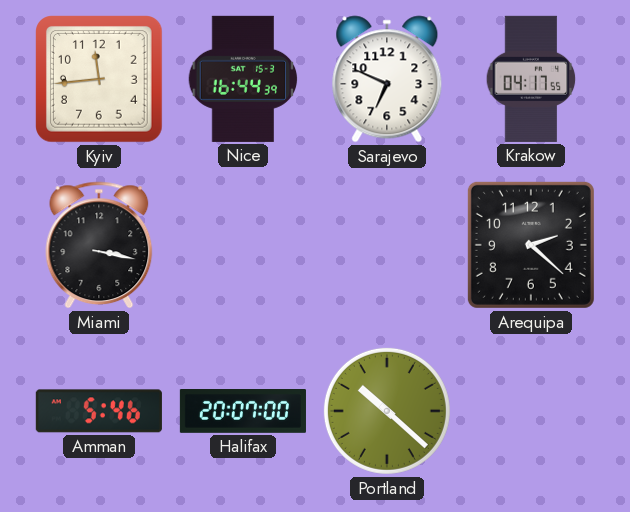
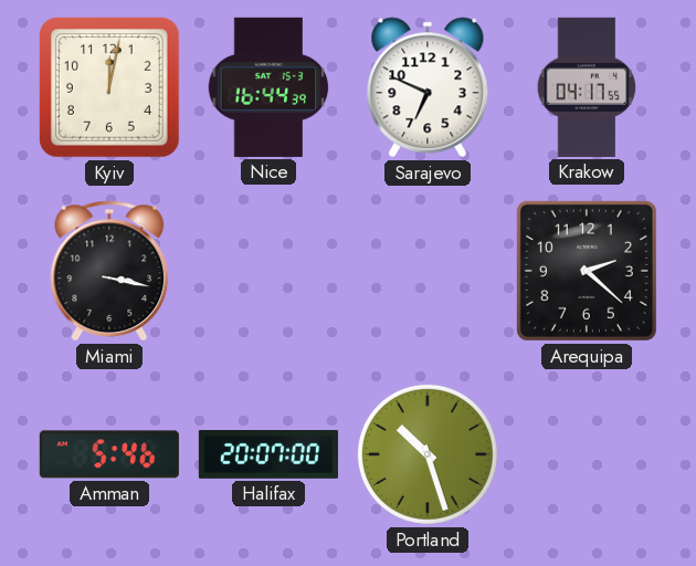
Kyiv: 11:44 -> 12:02
Portland: 10:22 -> 10:27
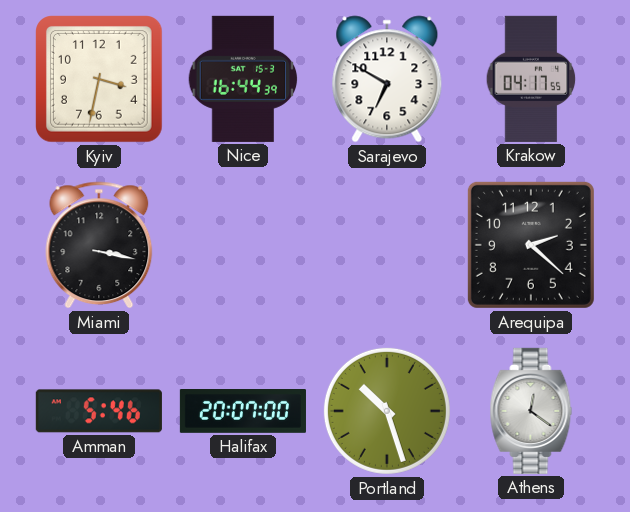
Kyiv: 12:02 -> 3:32
Sarajevo: 6:49 -> 6:50
Athens: none -> 12:21
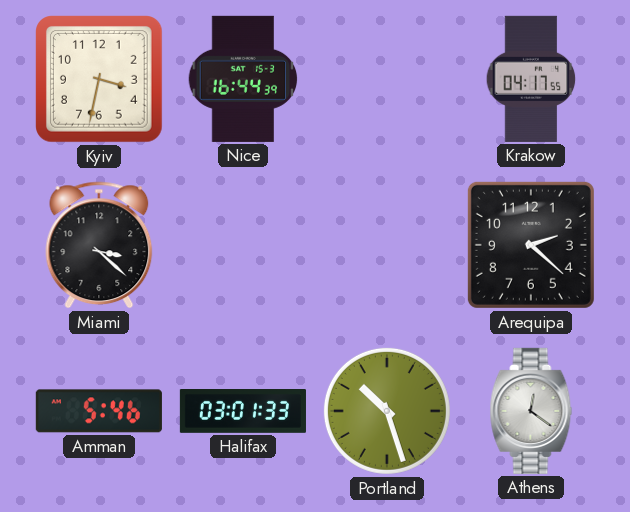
Sarajevo: 6:50 -> none
Miami: 3:17 -> 3:22
Halifax: 20:07 -> 03:01
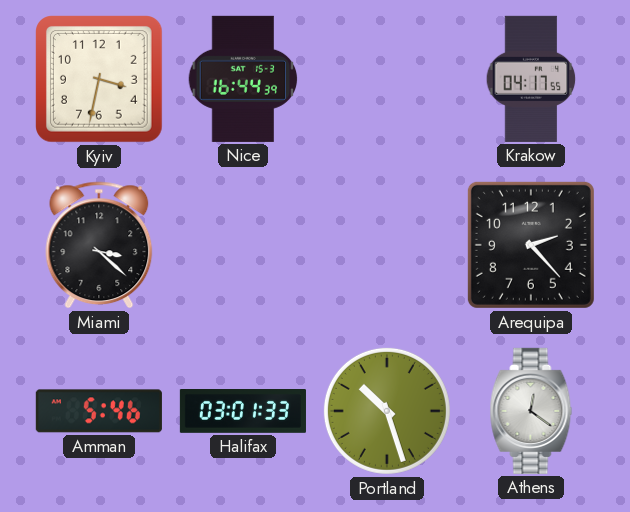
Arequipa: 2:22 -> 2:23
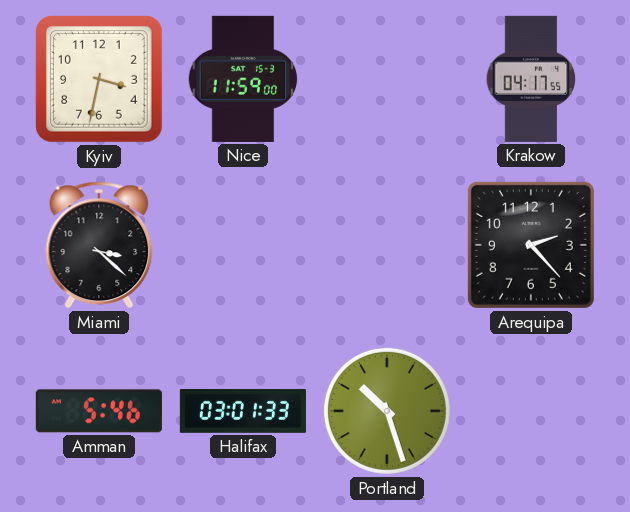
Nice: 16:44 -> 11:59
Athens: 12:21 -> none
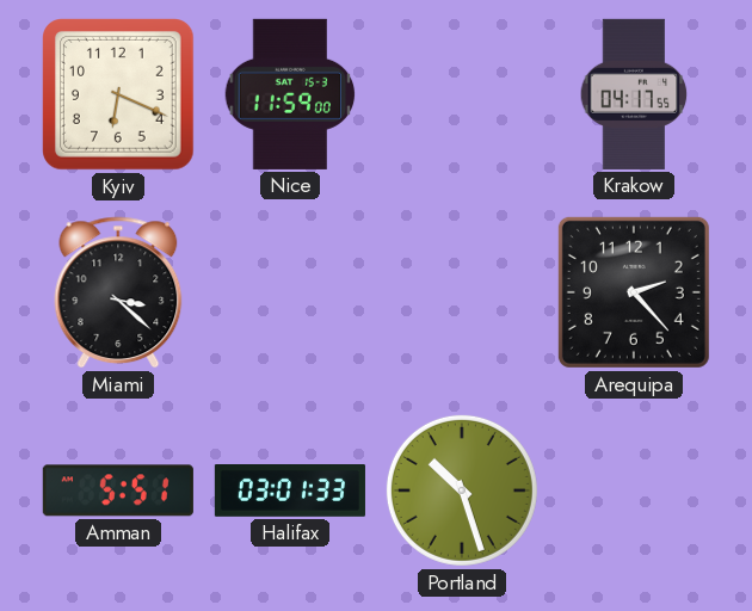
Kyiv: 3:32 -> 6:19
Amman: 5:46 -> 5:51
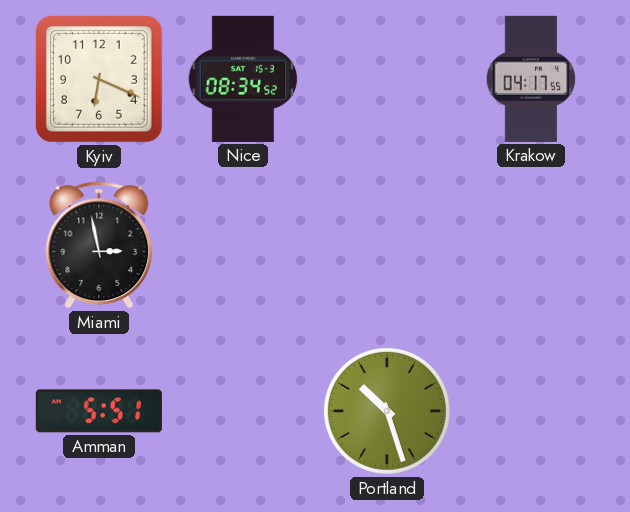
Nice: 11:59 -> 08:34
Miami: 3:22 -> 2:58
Arequipa: 2:23 -> none
Halifax: 03:01 -> none
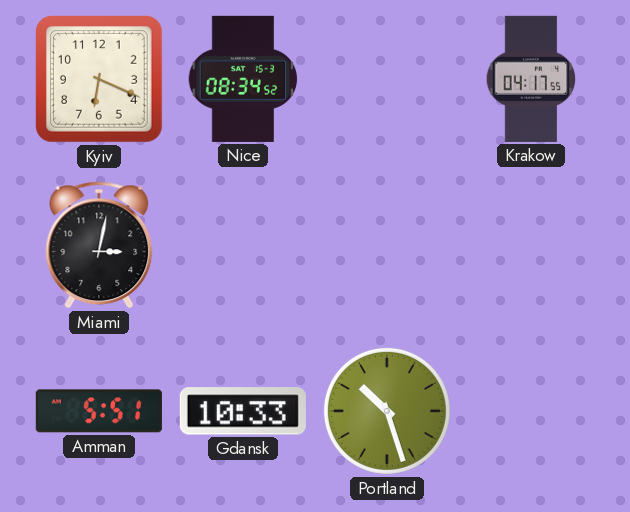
Miami: 2:58 -> 3:02
Gdansk: none -> 10:33
